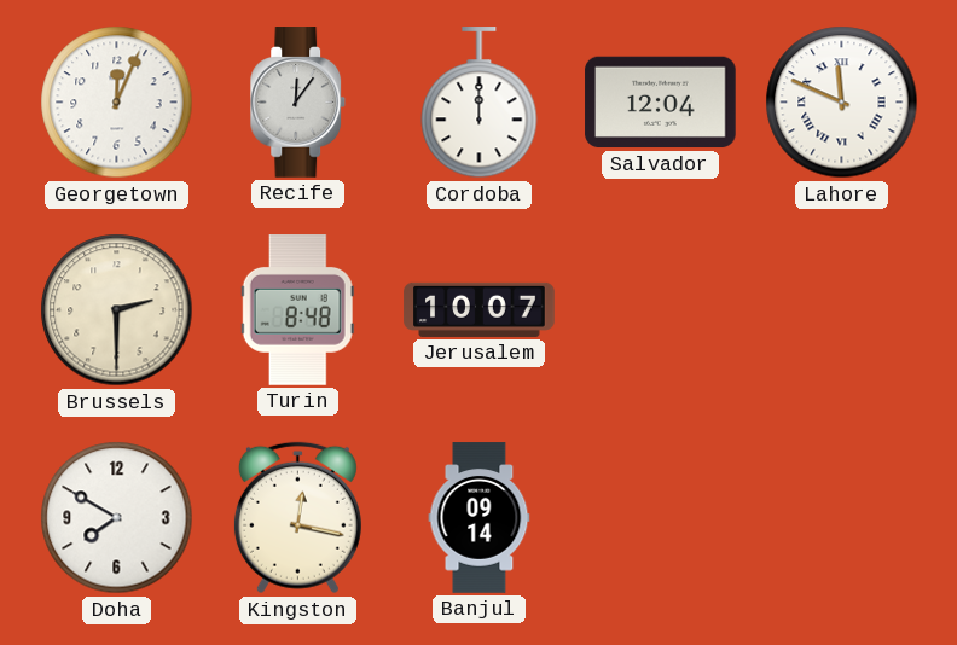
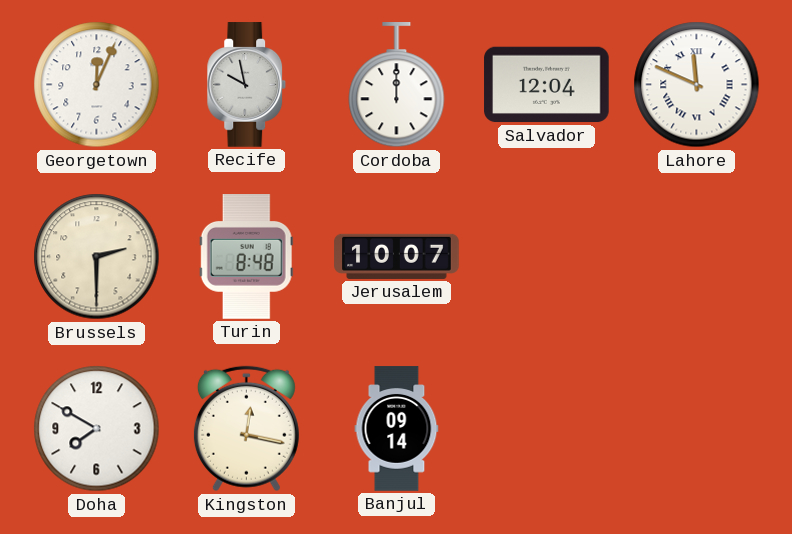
Recife: 12:06 -> 9:58
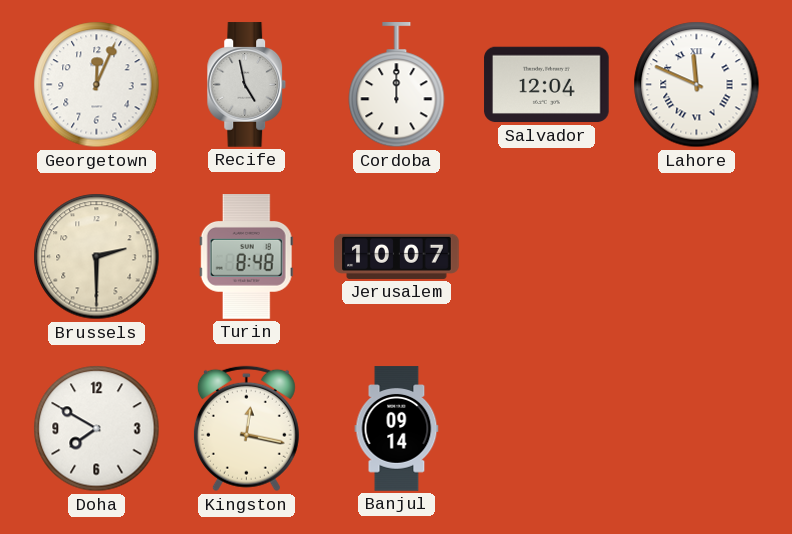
Recife: 9:58 -> 4:58
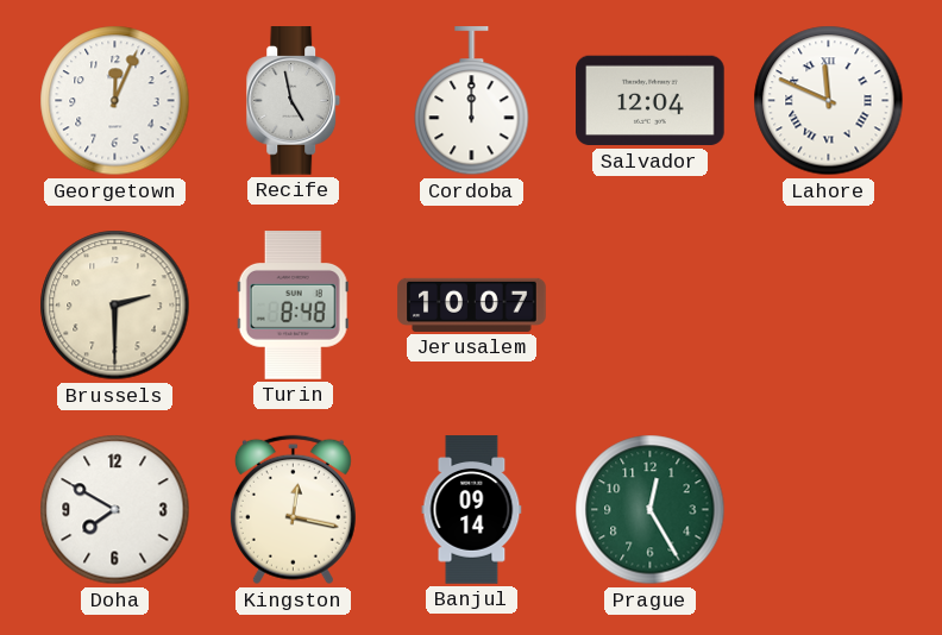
Prague: none -> 12:25
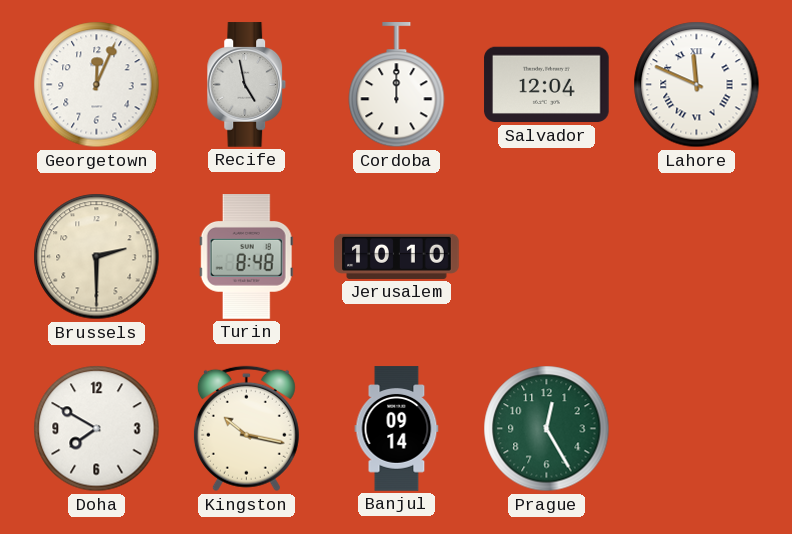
Jerusalem: 10:07 -> 10:10
Kingston: 12:17 -> 10:17
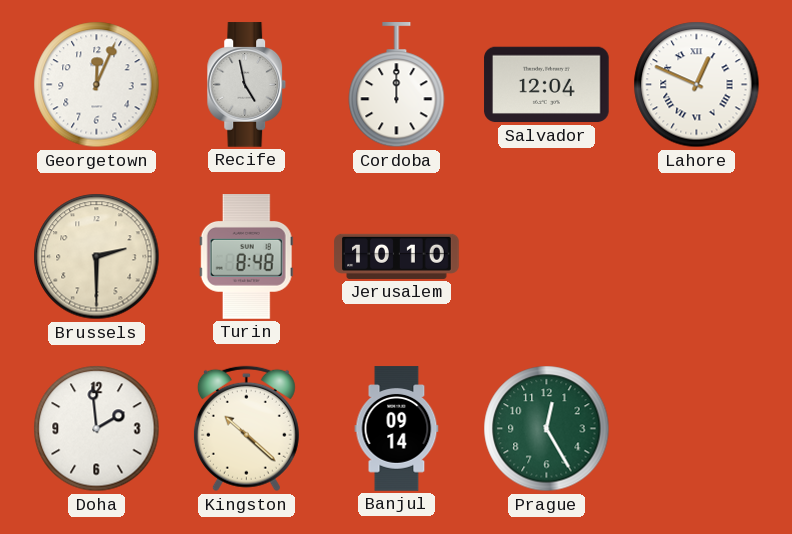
Lahore: 11:49 -> 12:49
Doha: 7:50 -> 1:59
Kingston: 10:17 -> 10:22
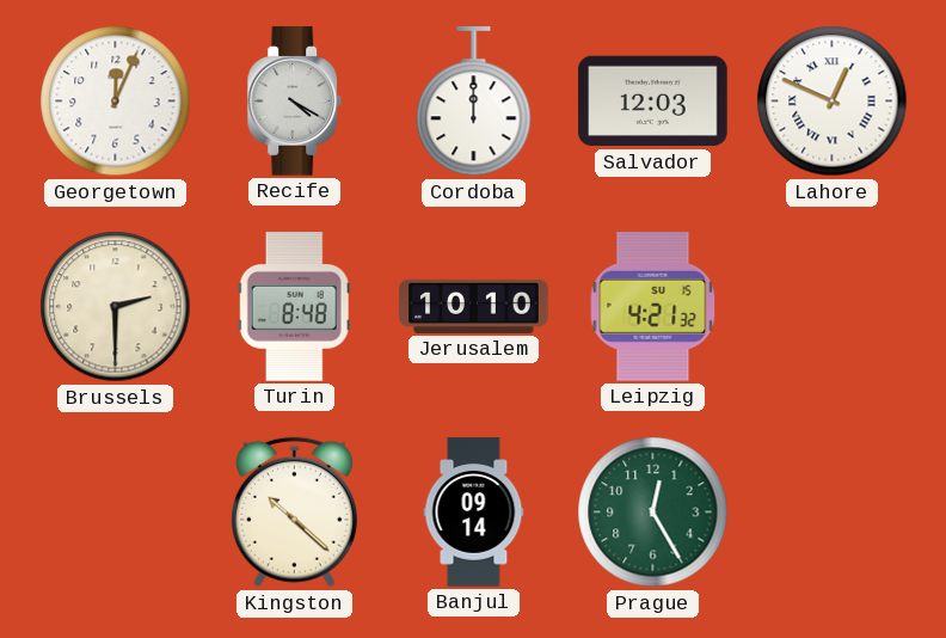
Recife: 4:58 -> 4:20
Salvador: 12:04 -> 12:03
Leipzig: none -> 4:21
Doha: 1:59 -> none
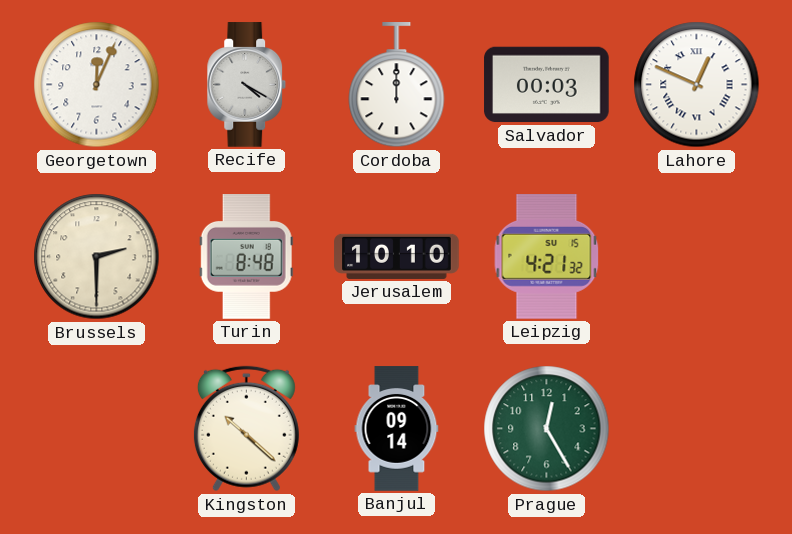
Salvador: 12:03 -> 00:03
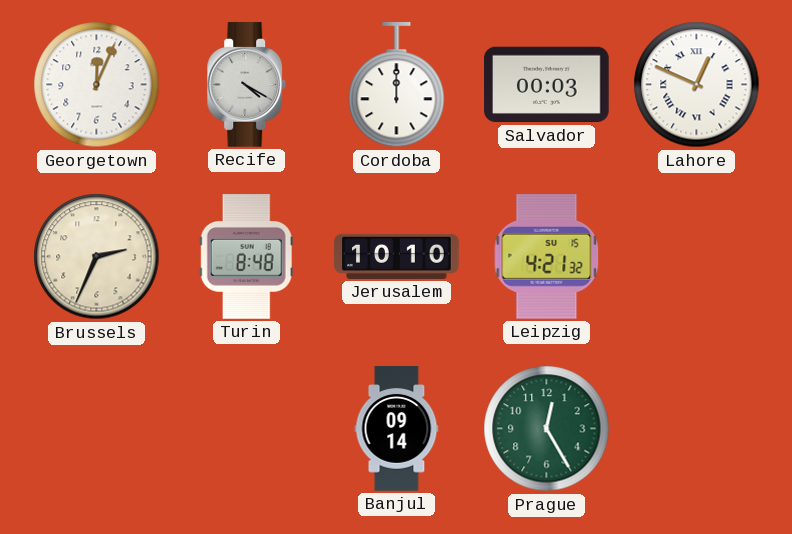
Brussels: 2:30 -> 2:34
Kingston: 10:22 -> none
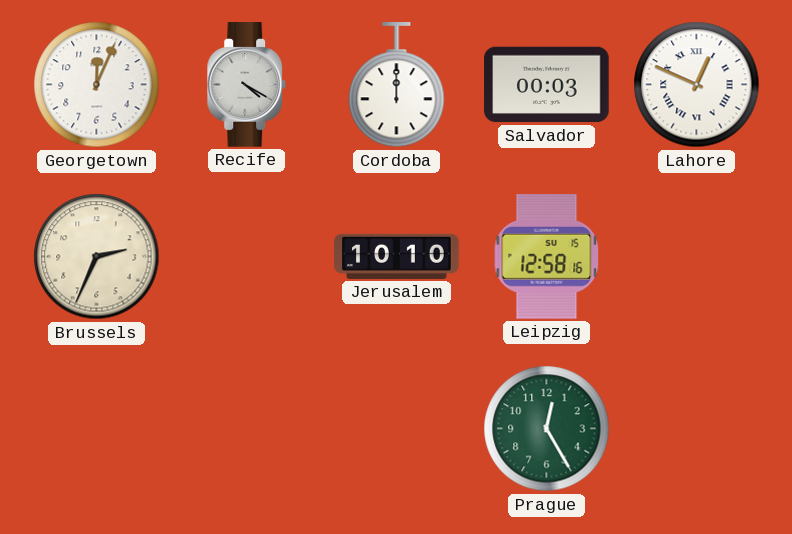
Turin: 8:48 -> none
Leipzig: 4:21 -> 12:58
Banjul: 09:14 -> none
